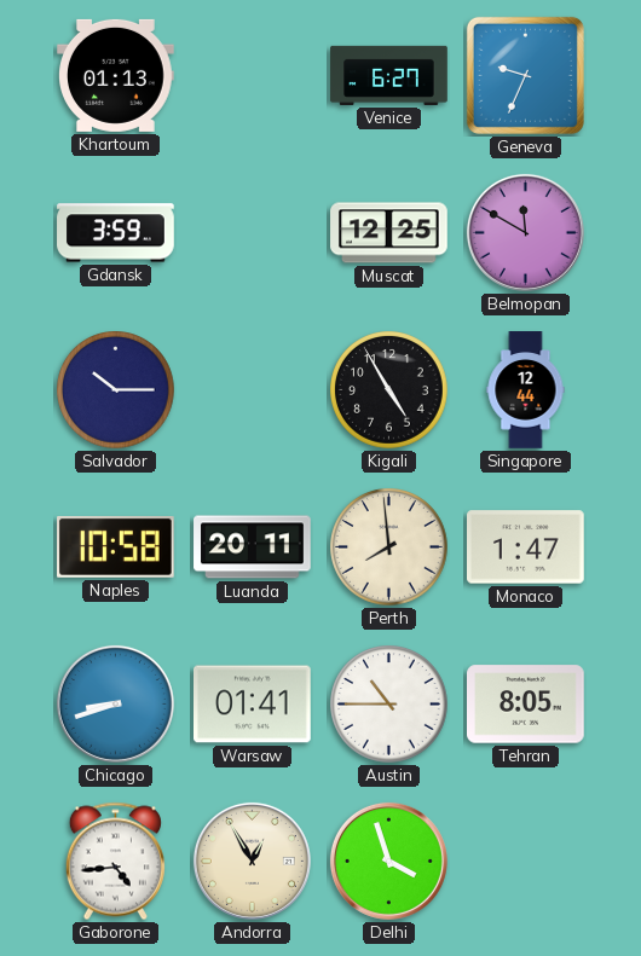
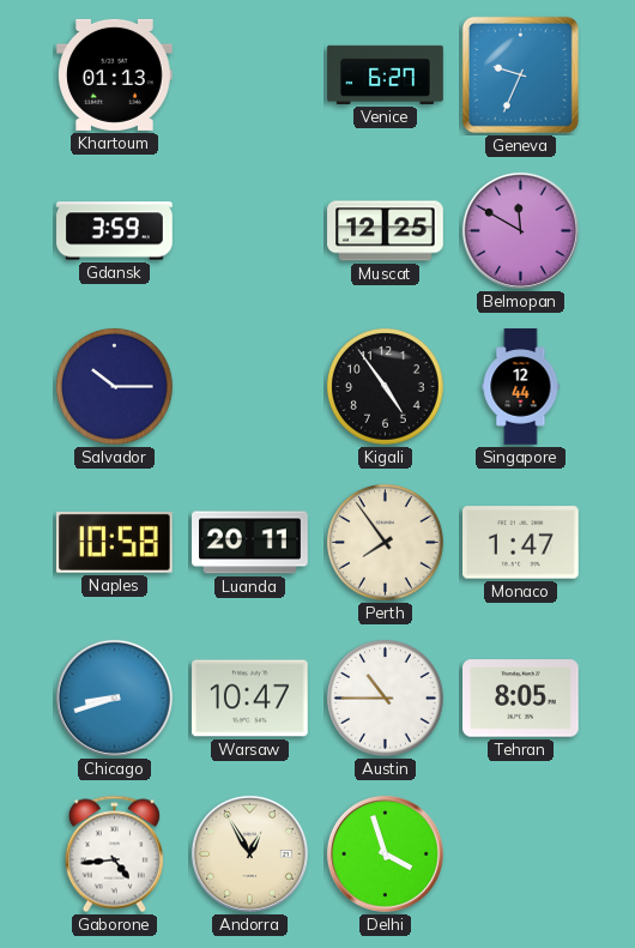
Kigali: 4:55 -> 4:54
Perth: 7:59 -> 7:54
Warsaw: 01:41 -> 10:47
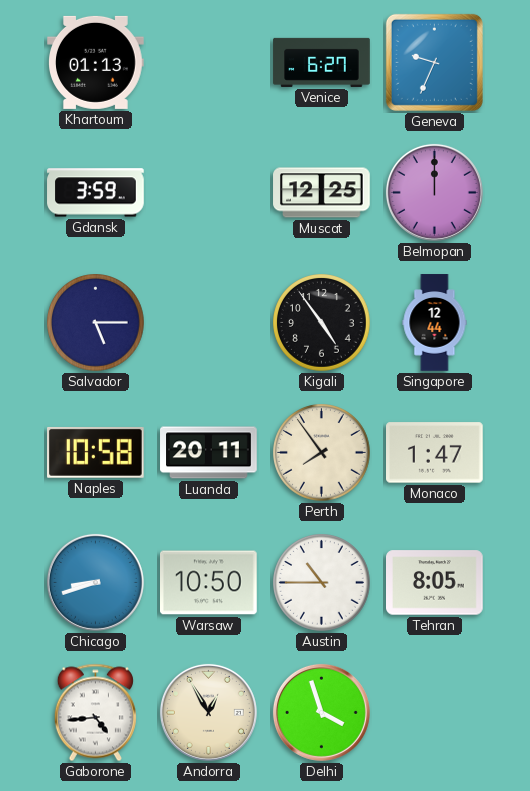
Belmopan: 11:50 -> 12:00
Salvador: 10:15 -> 5:15
Warsaw: 10:47 -> 10:50
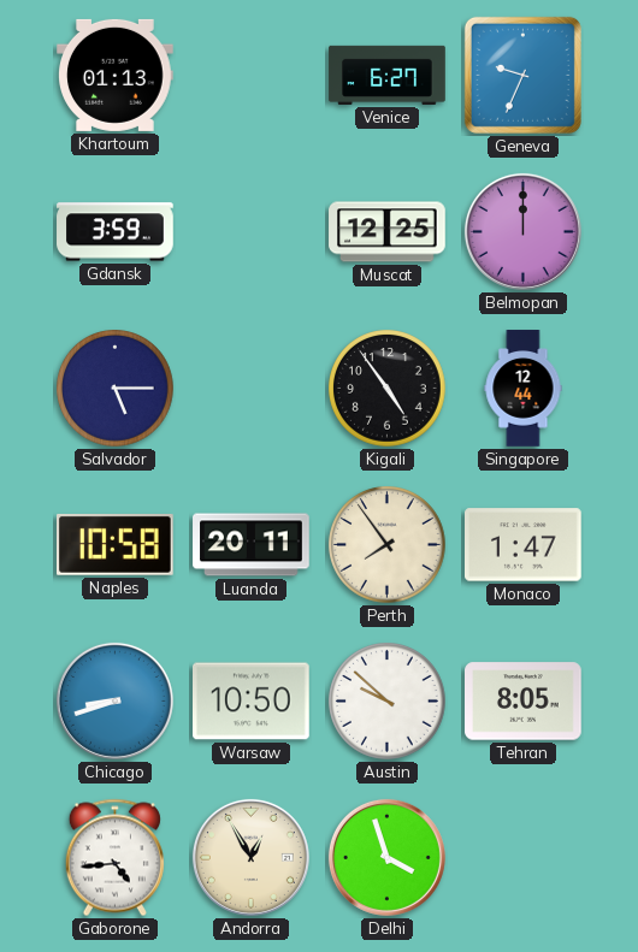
Austin: 10:45 -> 9:52
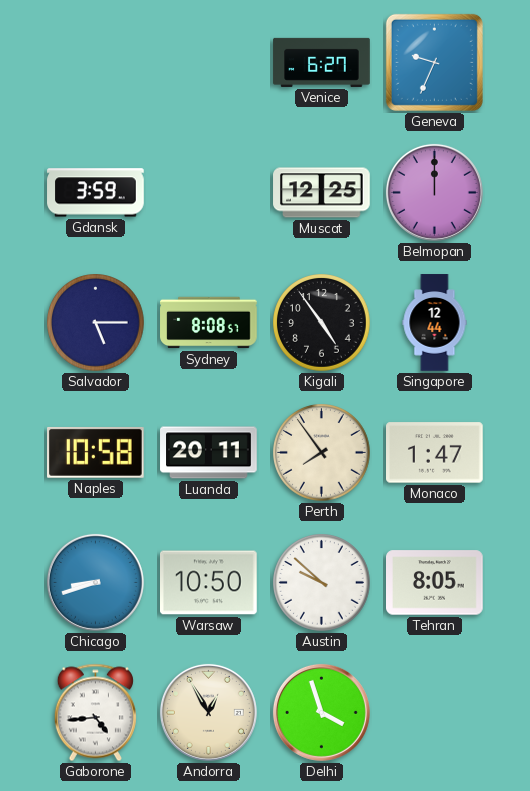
Khartoum: 01:13 -> none
Sydney: none -> 8:08
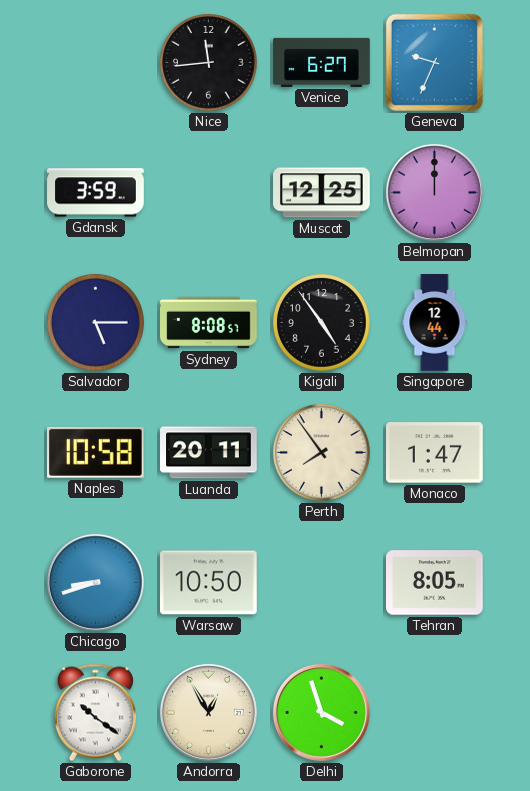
Nice: none -> 11:44
Austin: 9:52 -> none
Gaborone: 4:44 -> 10:21
